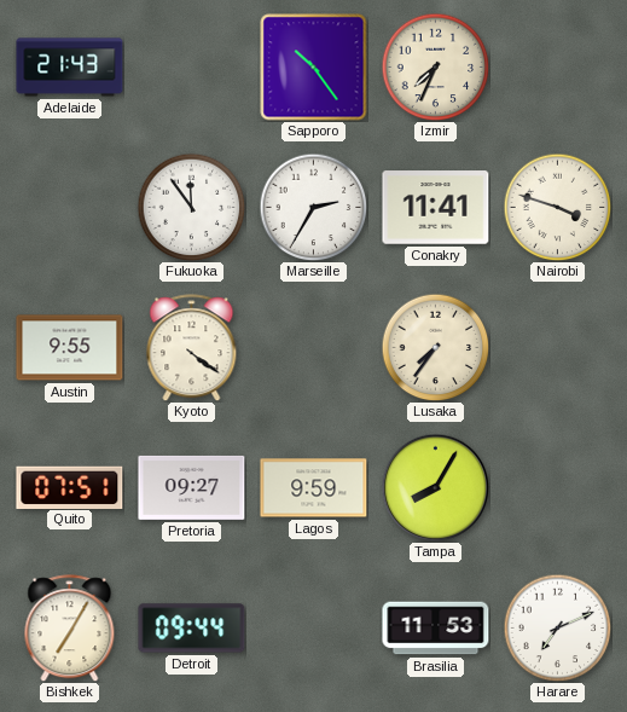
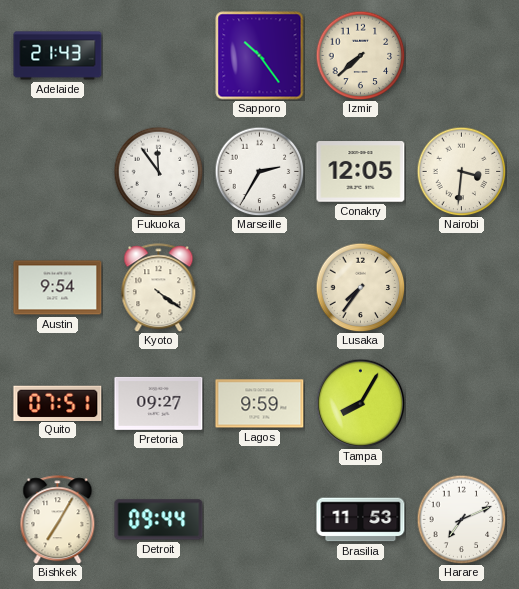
Izmir: 7:34 -> 7:38
Conakry: 11:41 -> 12:05
Nairobi: 3:48 -> 3:31
Austin: 9:55 -> 9:54
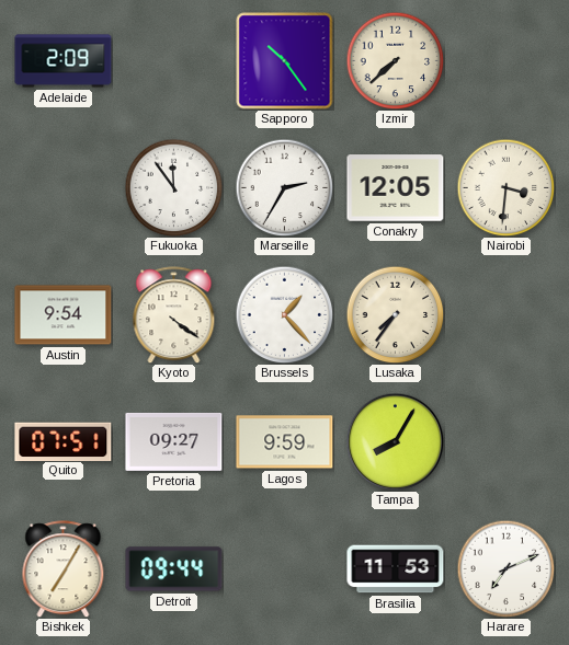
Adelaide: 21:43 -> 2:09
Brussels: none -> 1:23
